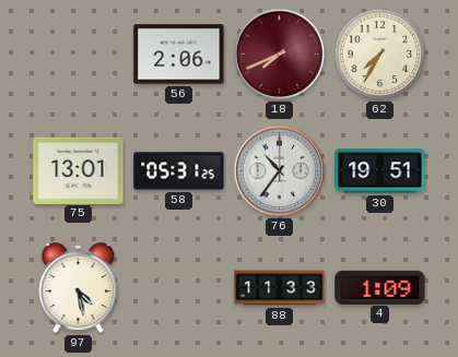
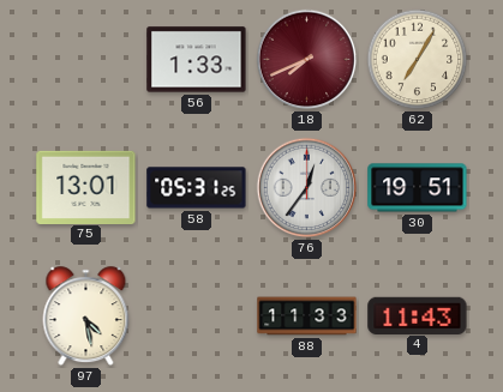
56: 2:06 -> 1:33
62: 7:35 -> 7:05
76: 10:36 -> 12:36
4: 1:09 -> 11:43
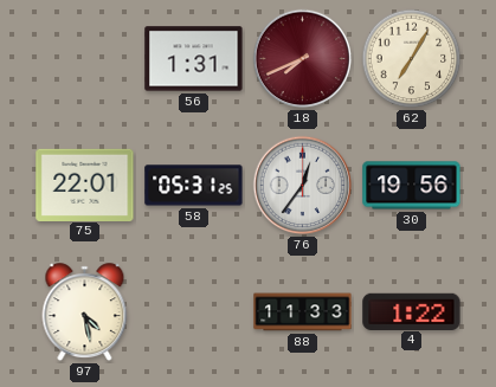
56: 1:33 -> 1:31
75: 13:01 -> 22:01
30: 19:51 -> 19:56
4: 11:43 -> 1:22
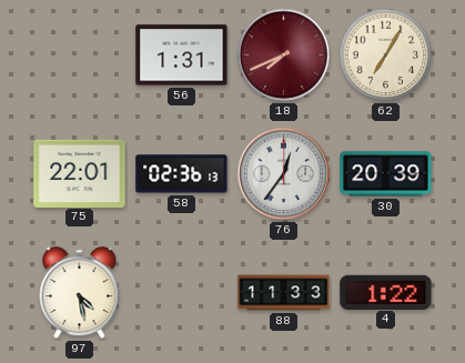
58: 05:31 -> 02:36
30: 19:56 -> 20:39
